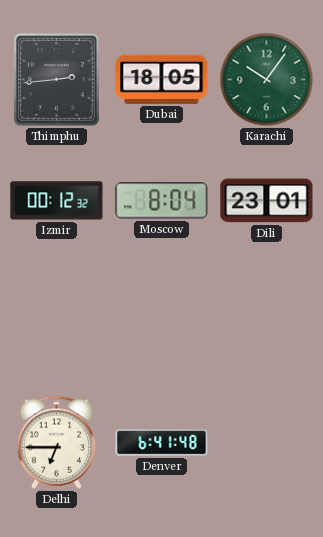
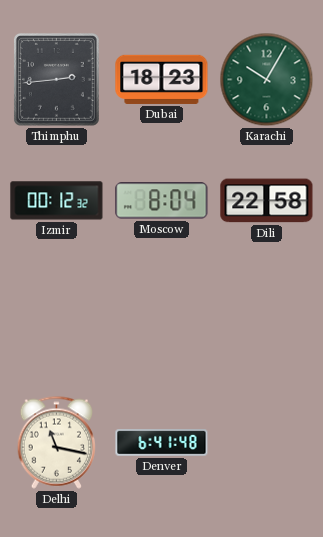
Dubai: 18:05 -> 18:23
Karachi: 10:06 -> 10:05
Dili: 23:01 -> 22:58
Delhi: 6:45 -> 11:17
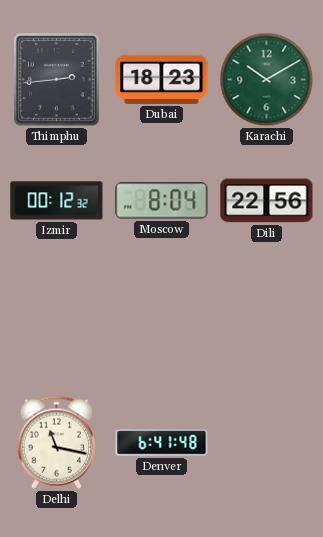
Karachi: 10:05 -> 10:10
Dili: 22:58 -> 22:56
